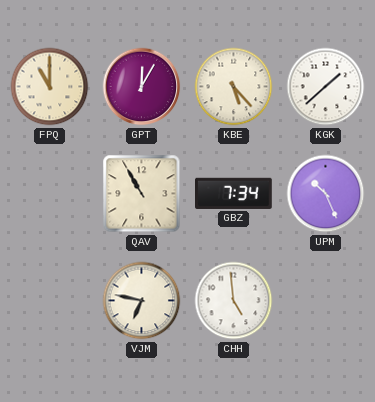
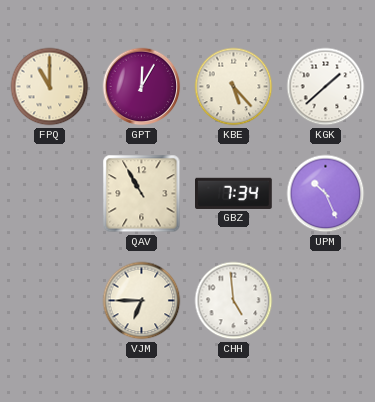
VJM: 6:47 -> 6:45
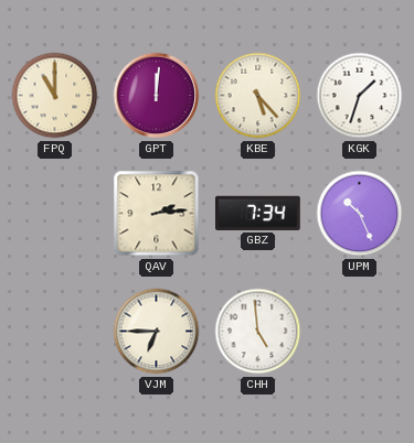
GPT: 12:05 -> 12:01
KGK: 1:38 -> 1:33
QAV: 10:55 -> 2:14
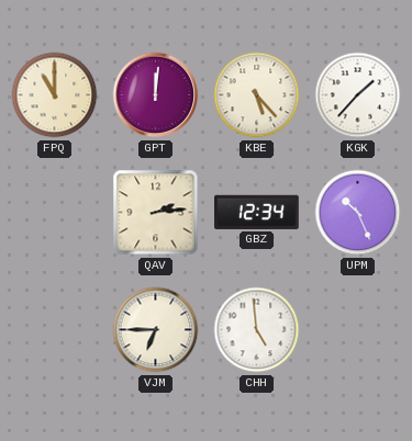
KGK: 1:33 -> 1:37
GBZ: 7:34 -> 12:34
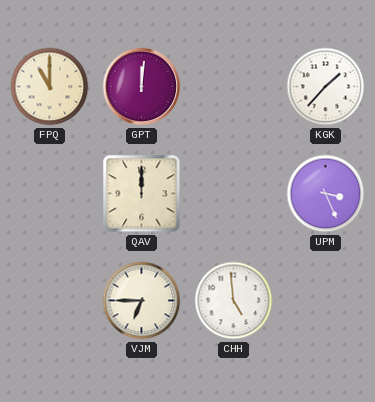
KBE: 5:23 -> none
QAV: 2:14 -> 12:00
GBZ: 12:34 -> none
UPM: 10:26 -> 3:26
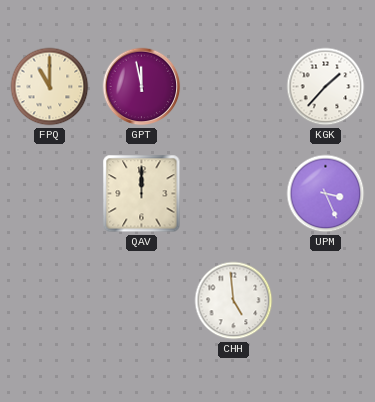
GPT: 12:01 -> 11:58
VJM: 6:45 -> none
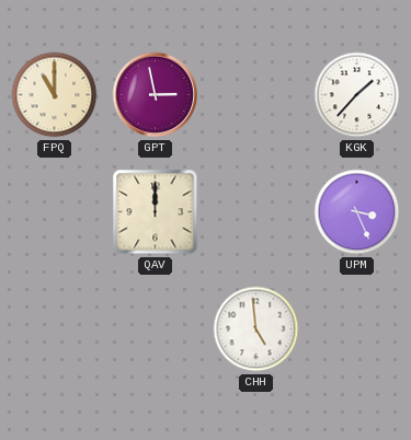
GPT: 11:58 -> 2:58
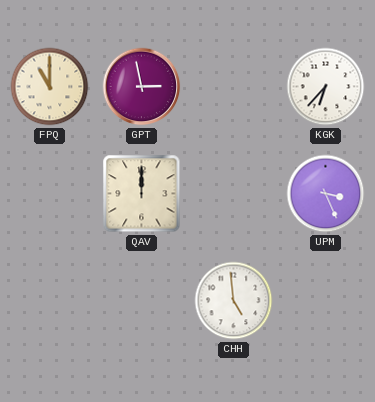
KGK: 1:37 -> 6:37
